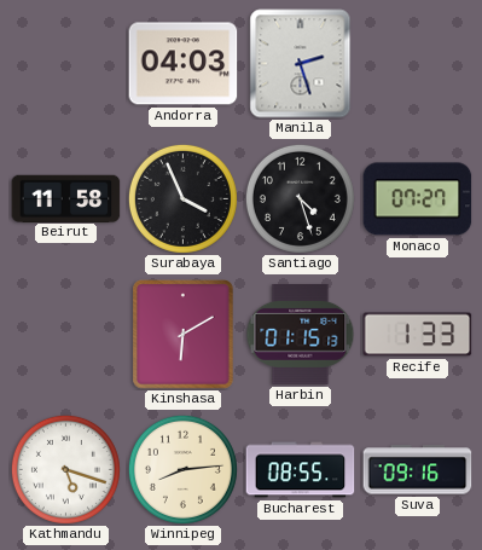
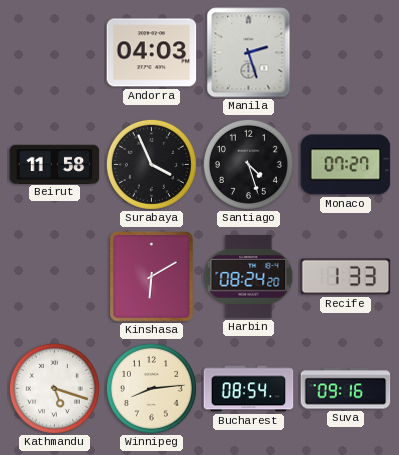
Harbin: 01:15 -> 08:24
Bucharest: 08:55 -> 08:54
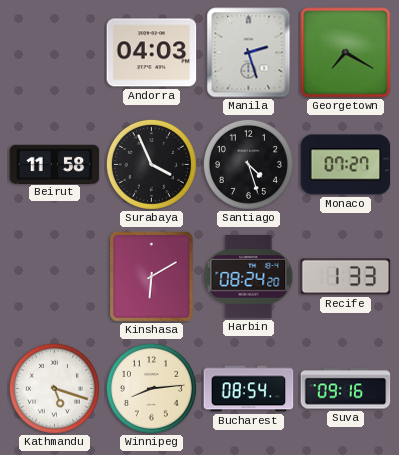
Georgetown: none -> 7:20
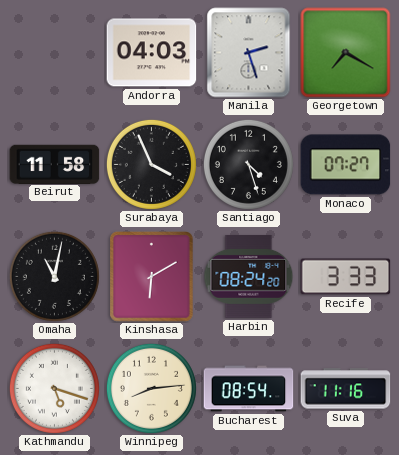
Omaha: none -> 11:02
Recife: 1:33 -> 3:33
Suva: 09:16 -> 11:16
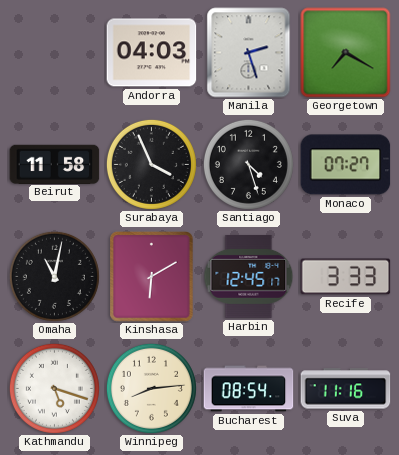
Harbin: 08:24 -> 12:45
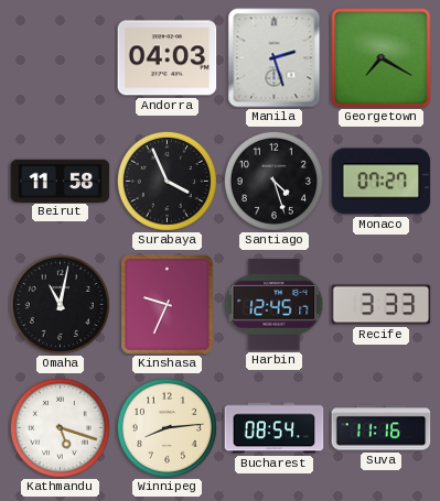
Kinshasa: 6:10 -> 9:34
